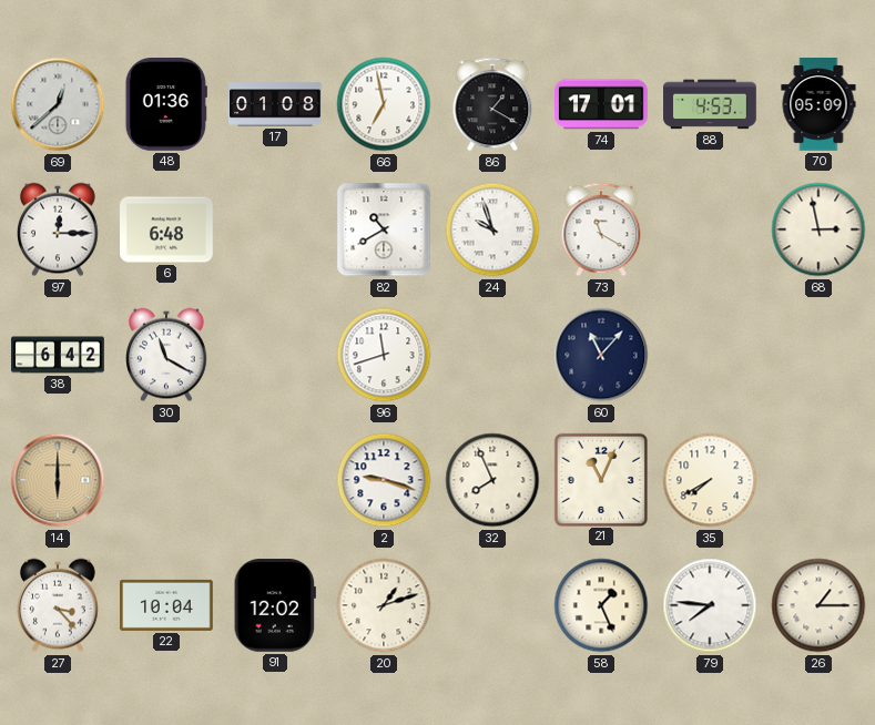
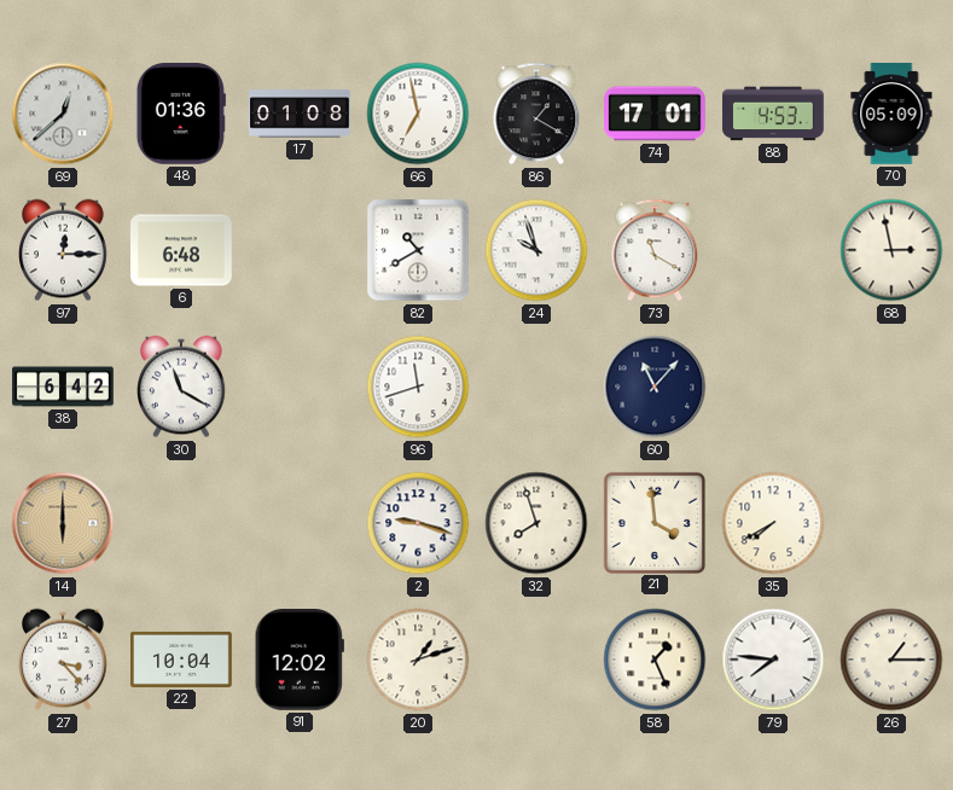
32: 7:56 -> 7:57
21: 11:04 -> 3:59
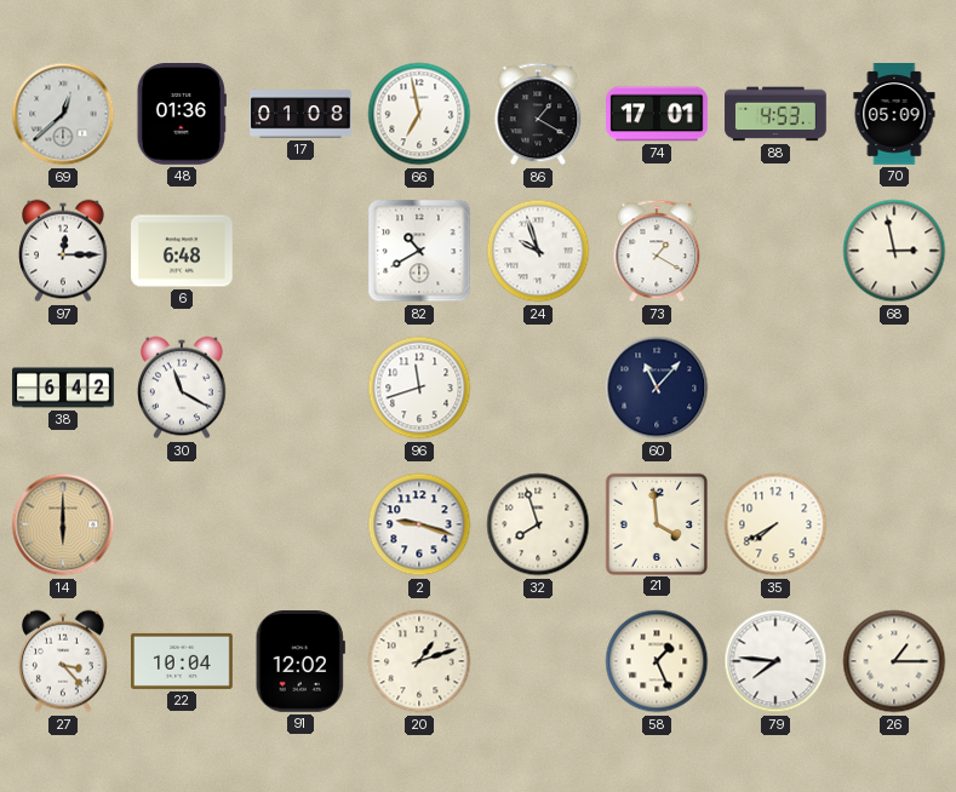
73: 11:20 -> 1:20
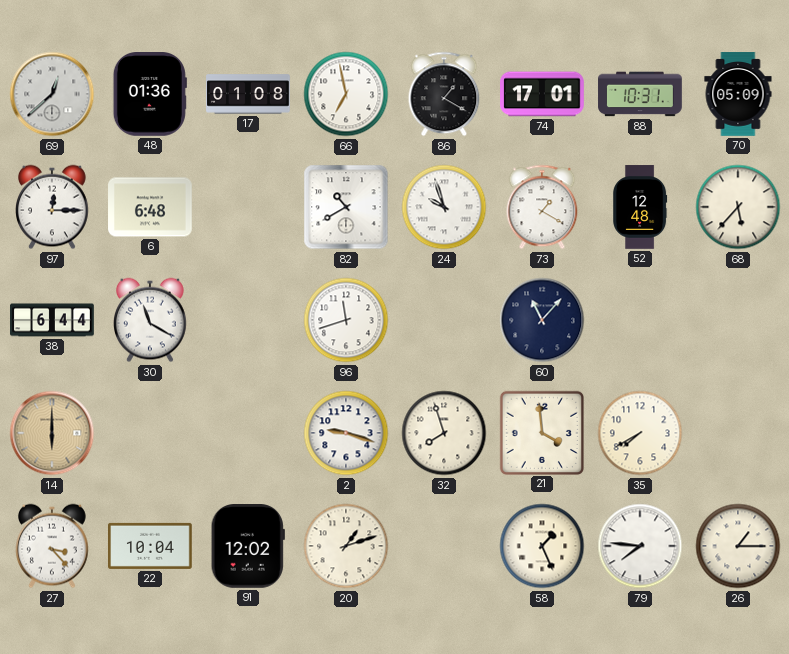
88: 4:53 -> 10:31
52: none -> 12:48
68: 2:58 -> 5:37
38: 6:42 -> 6:44
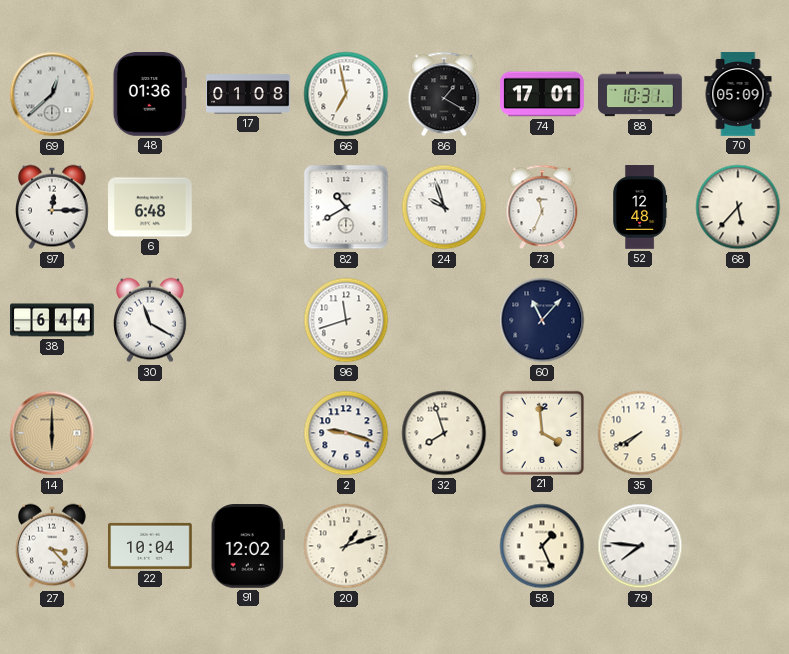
73: 1:20 -> 11:34
26: 1:15 -> none
